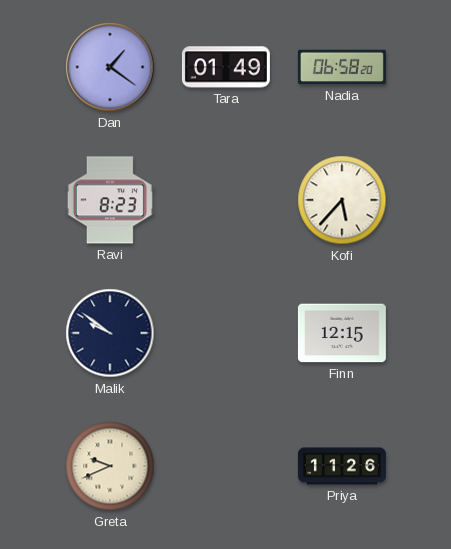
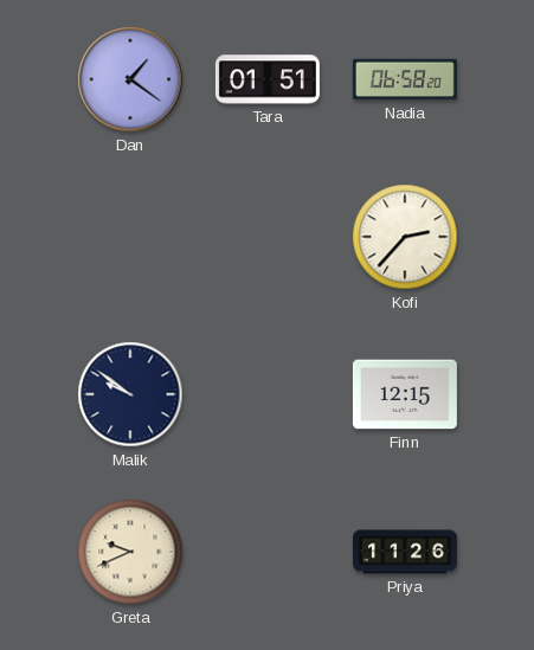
Tara: 01:49 -> 01:51
Ravi: 8:23 -> none
Kofi: 5:37 -> 2:37
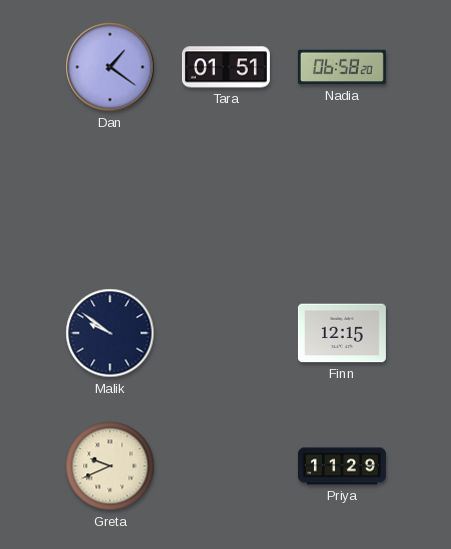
Kofi: 2:37 -> none
Priya: 11:26 -> 11:29
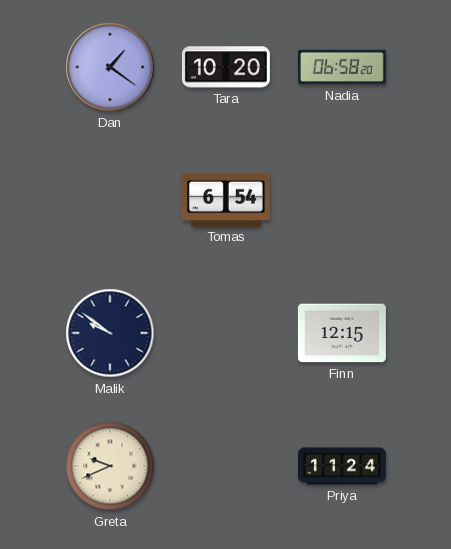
Tara: 01:51 -> 10:20
Tomas: none -> 6:54
Priya: 11:29 -> 11:24
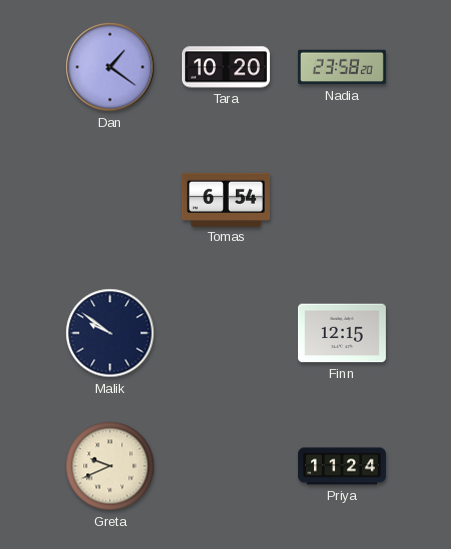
Nadia: 06:58 -> 23:58
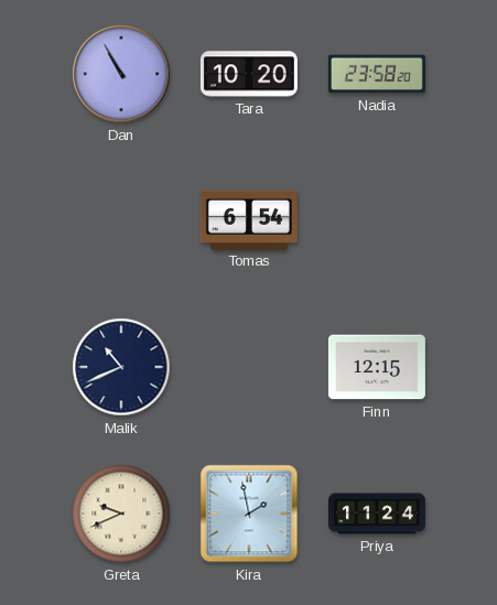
Dan: 1:21 -> 10:55
Malik: 9:51 -> 10:41
Kira: none -> 1:58
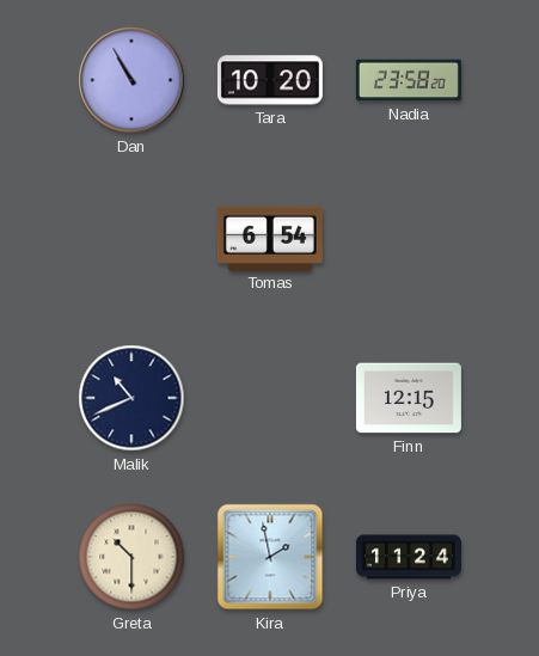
Greta: 9:41 -> 10:30
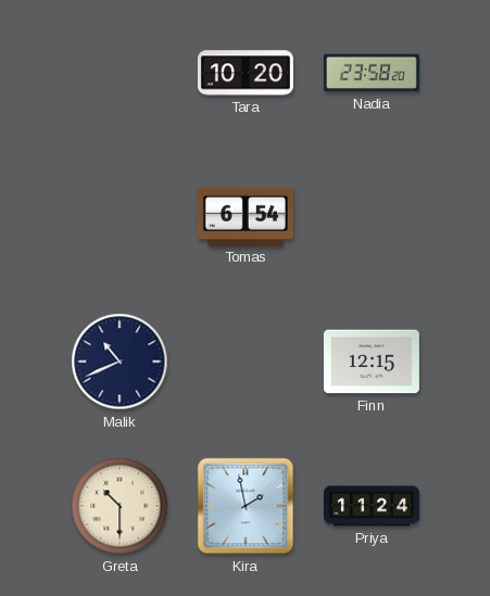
Dan: 10:55 -> none
